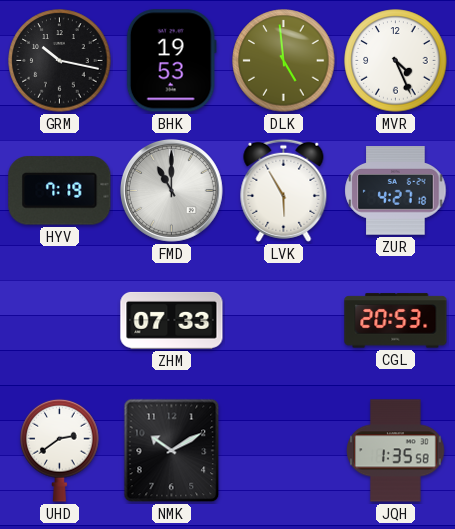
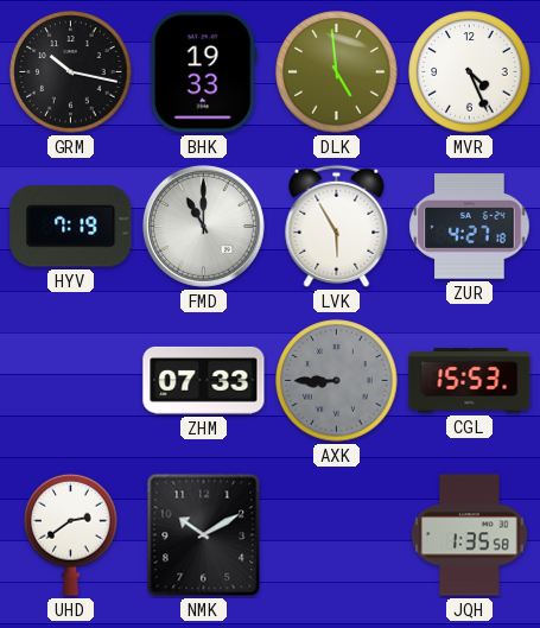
BHK: 19:53 -> 19:33
AXK: none -> 8:45
CGL: 20:53 -> 15:53
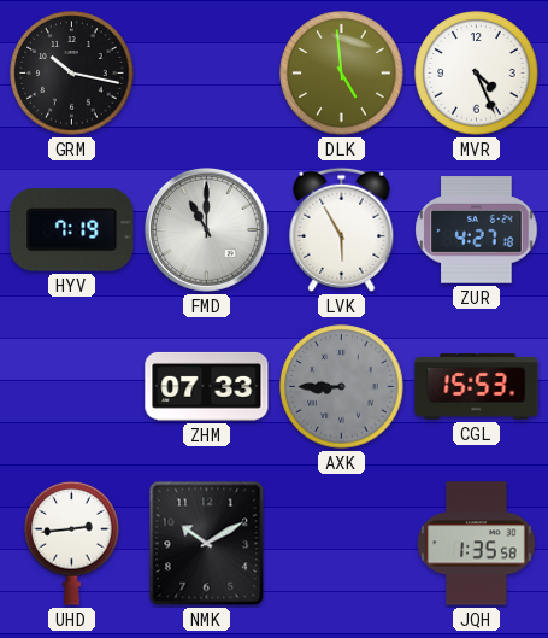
BHK: 19:33 -> none
UHD: 2:39 -> 2:44
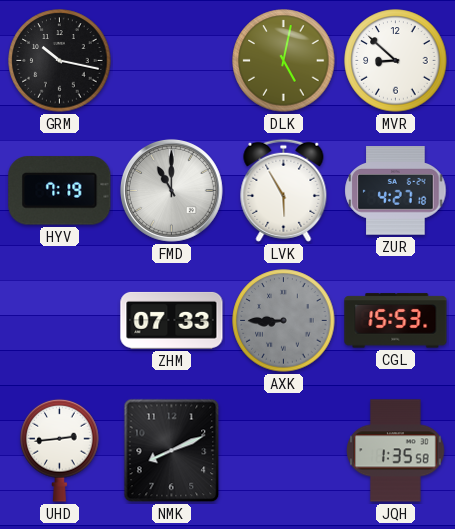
DLK: 4:59 -> 5:02
MVR: 4:26 -> 8:52
NMK: 10:10 -> 8:11
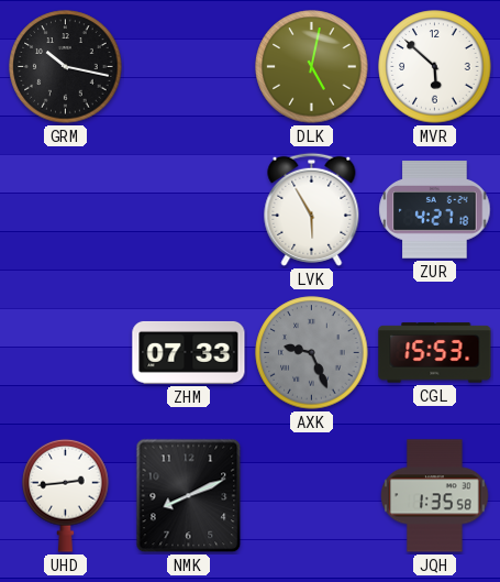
MVR: 8:52 -> 5:52
HYV: 7:19 -> none
FMD: 11:00 -> none
AXK: 8:45 -> 9:26
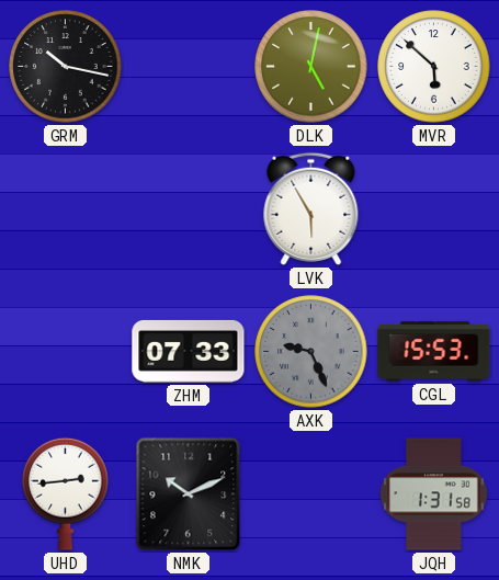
ZUR: 4:27 -> none
NMK: 8:11 -> 10:11
JQH: 1:35 -> 1:31
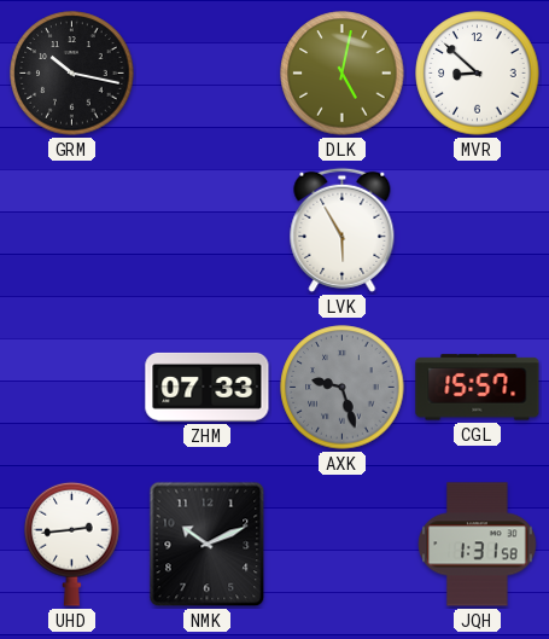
MVR: 5:52 -> 8:52
AXK: 9:26 -> 9:27
CGL: 15:53 -> 15:57
